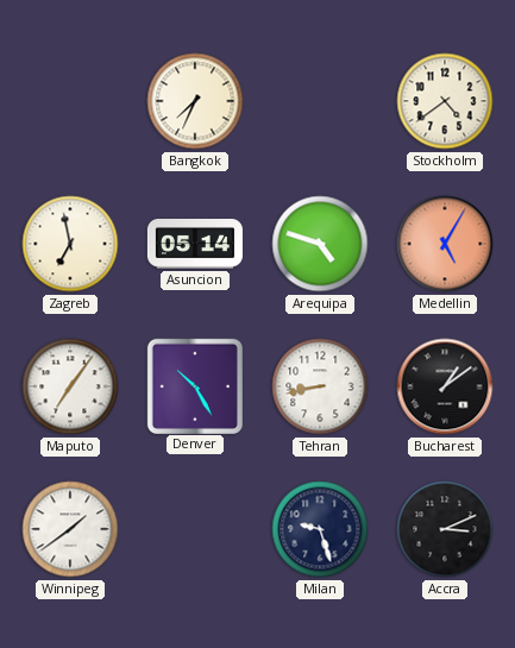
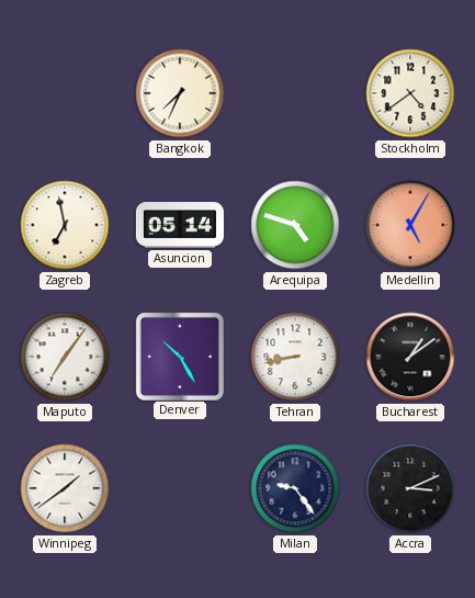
Milan: 9:27 -> 9:24
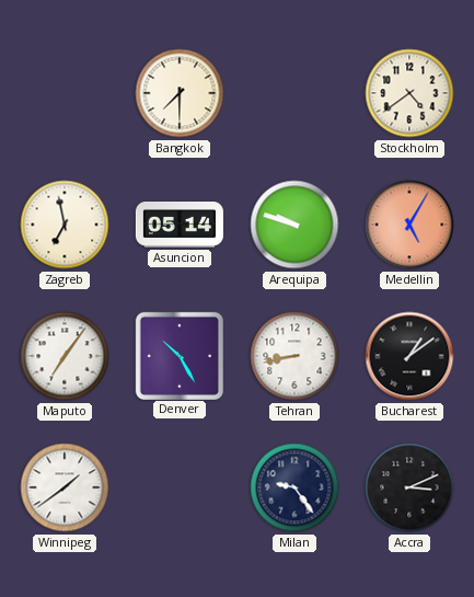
Bangkok: 7:34 -> 7:30
Arequipa: 4:48 -> 9:48
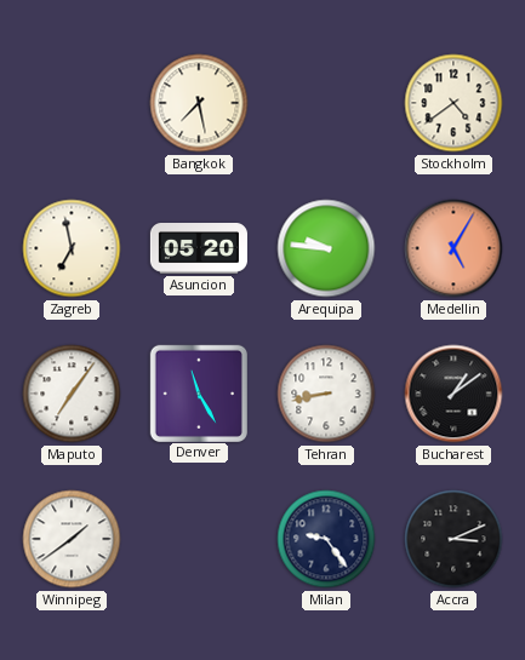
Bangkok: 7:30 -> 7:28
Asuncion: 05:14 -> 05:20
Arequipa: 9:48 -> 9:46
Denver: 10:25 -> 11:25
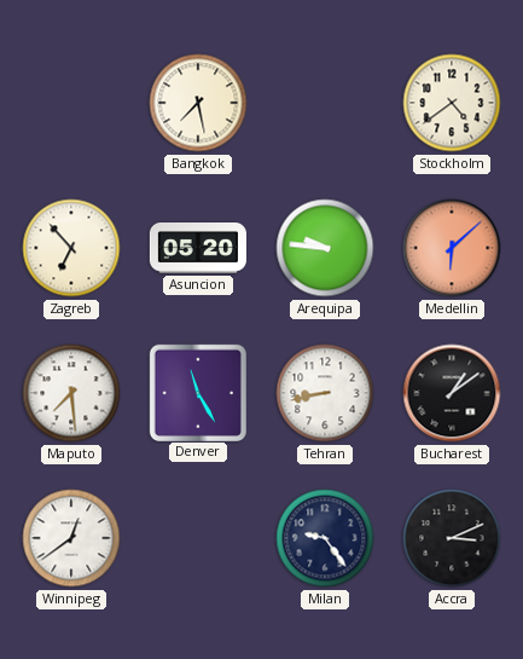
Zagreb: 6:58 -> 6:53
Medellin: 5:05 -> 6:08
Maputo: 7:06 -> 7:29
Winnipeg: 1:39 -> 12:39
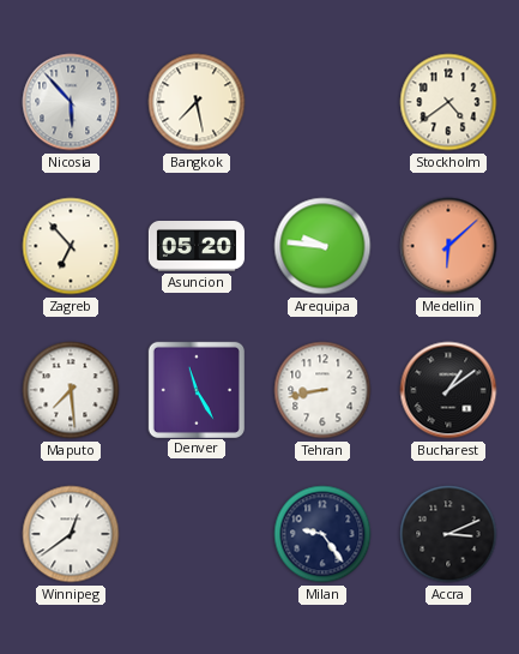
Nicosia: none -> 5:53
